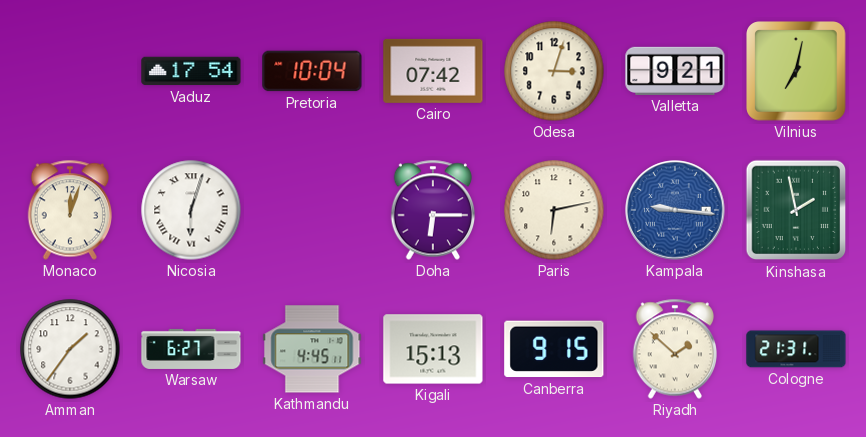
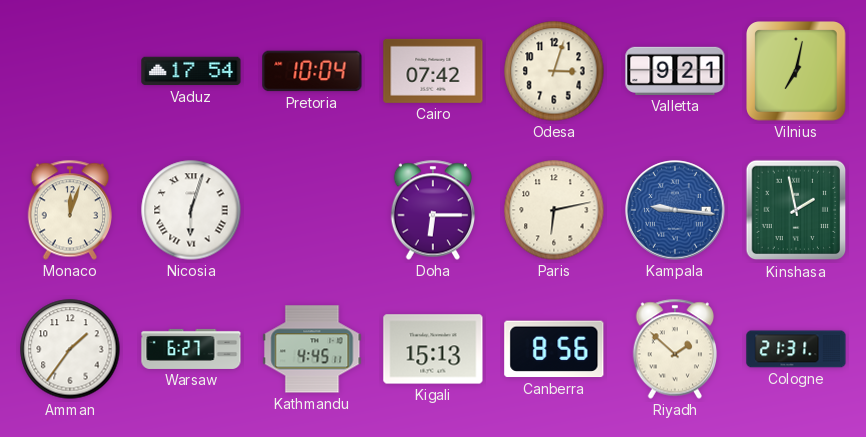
Canberra: 9:15 -> 8:56
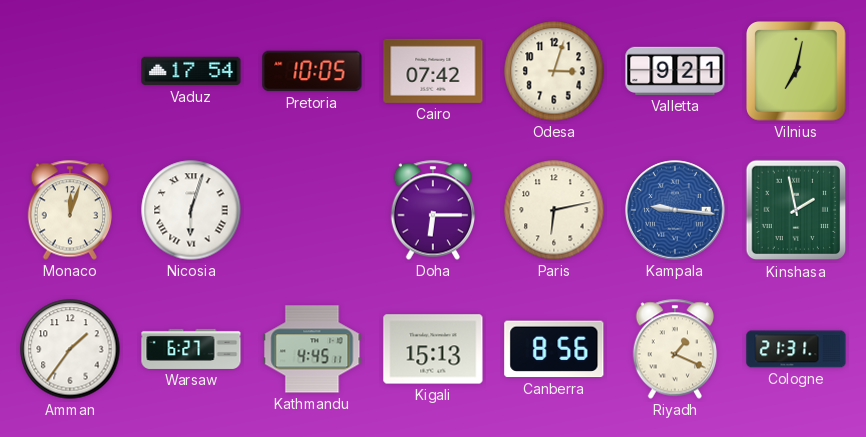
Pretoria: 10:04 -> 10:05
Riyadh: 1:52 -> 1:19
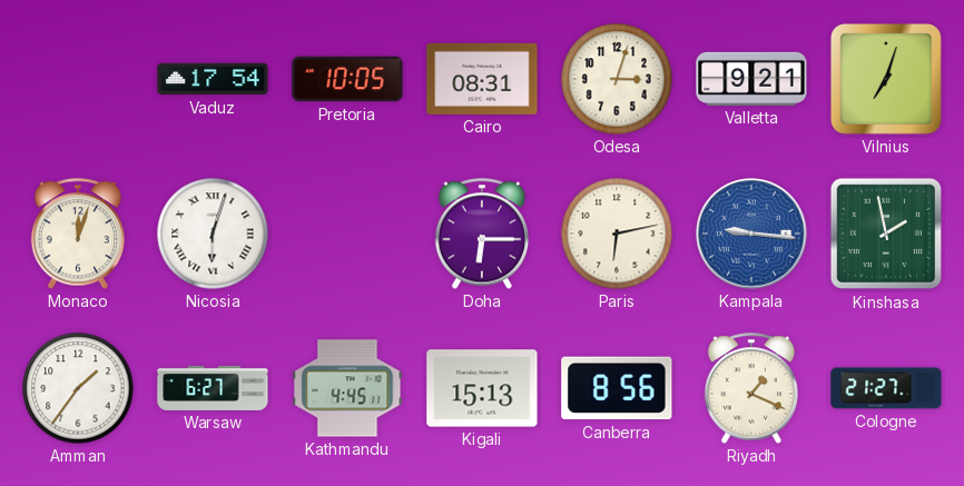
Cairo: 07:42 -> 08:31
Vilnius: 7:02 -> 7:03
Cologne: 21:31 -> 21:27
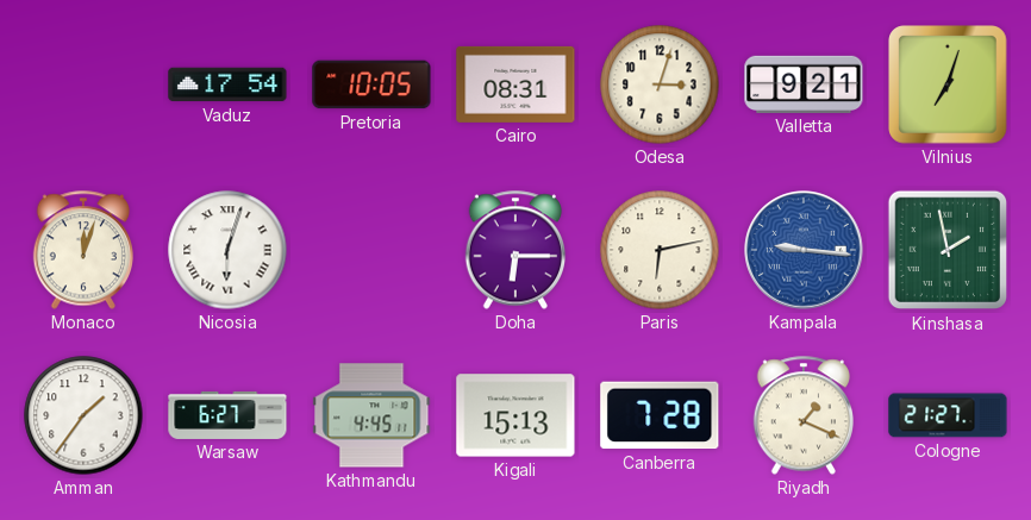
Canberra: 8:56 -> 7:28
